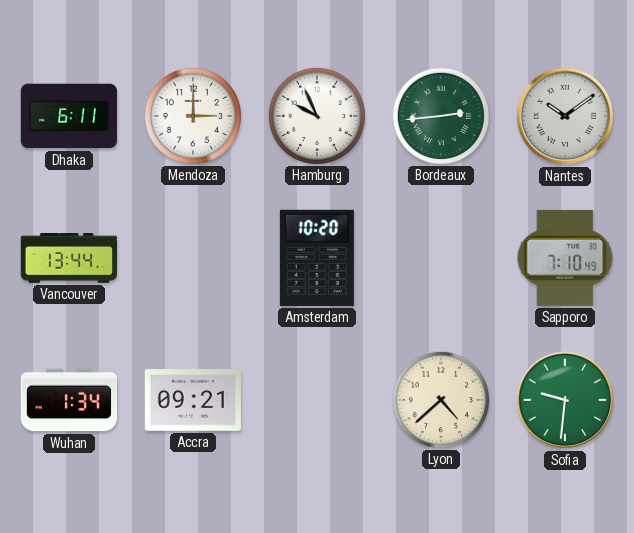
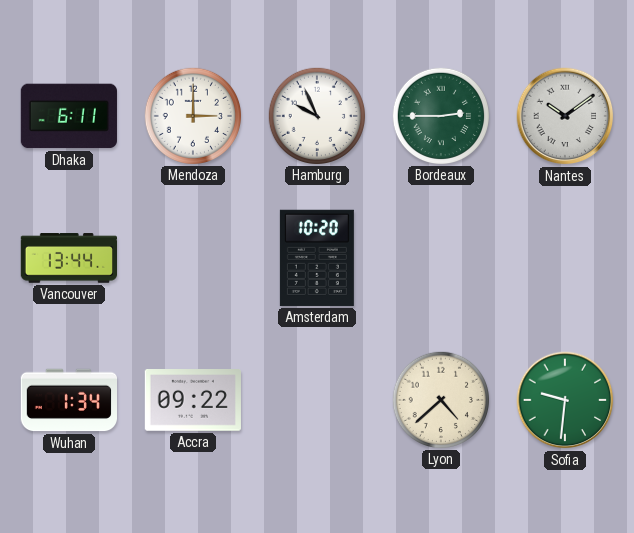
Bordeaux: 2:44 -> 2:45
Sapporo: 7:10 -> none
Accra: 09:21 -> 09:22
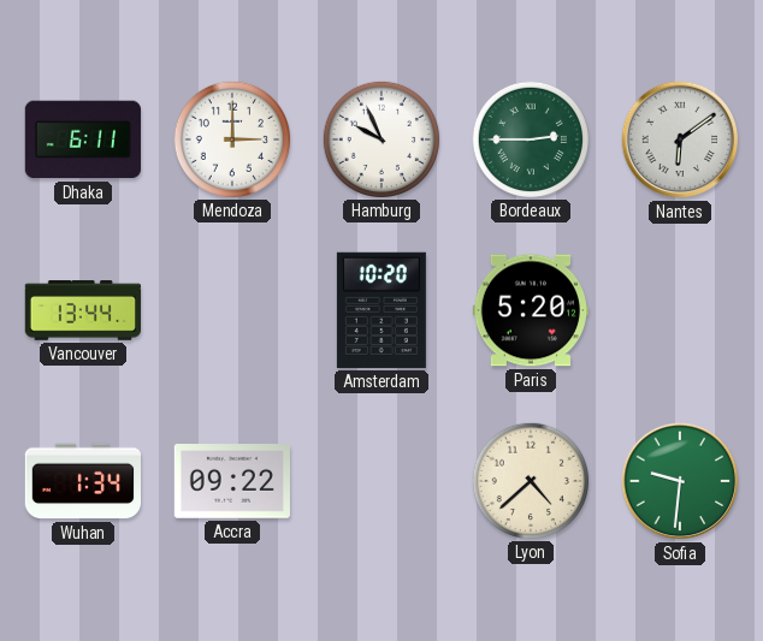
Nantes: 10:09 -> 6:09
Paris: none -> 5:20
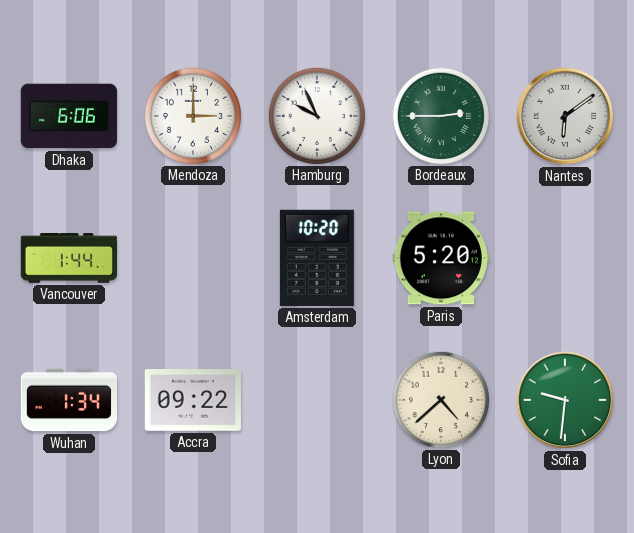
Dhaka: 6:11 -> 6:06
Vancouver: 13:44 -> 1:44
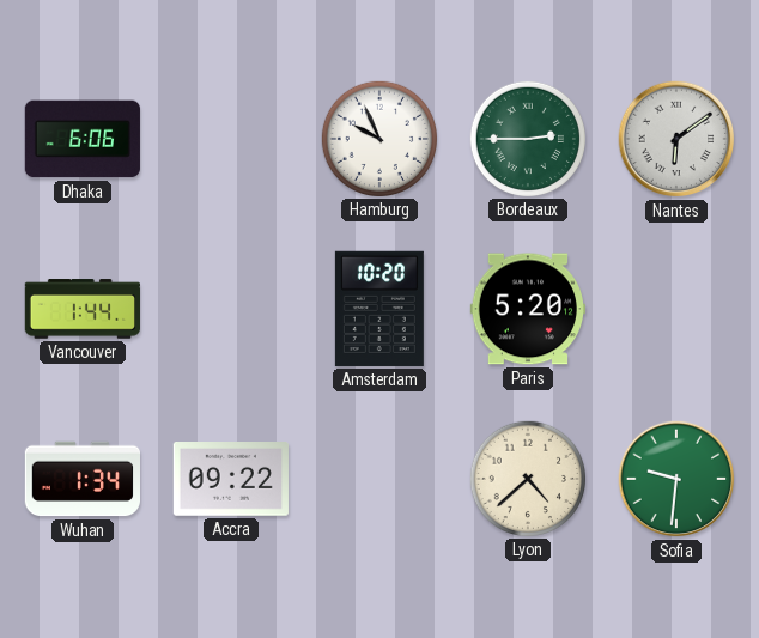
Mendoza: 3:00 -> none
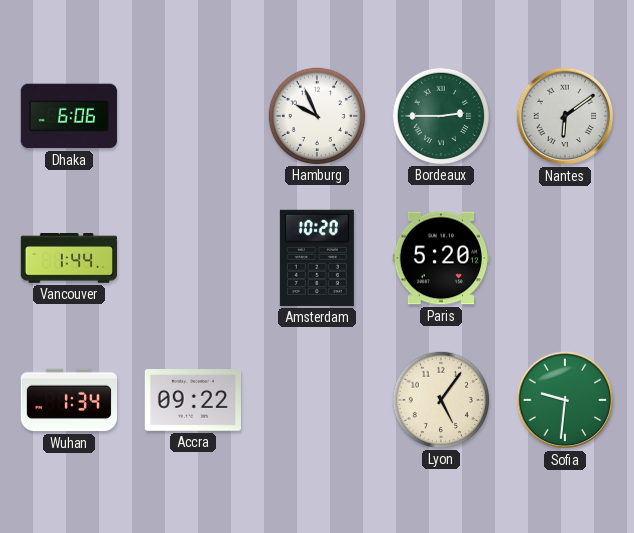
Lyon: 4:38 -> 5:06
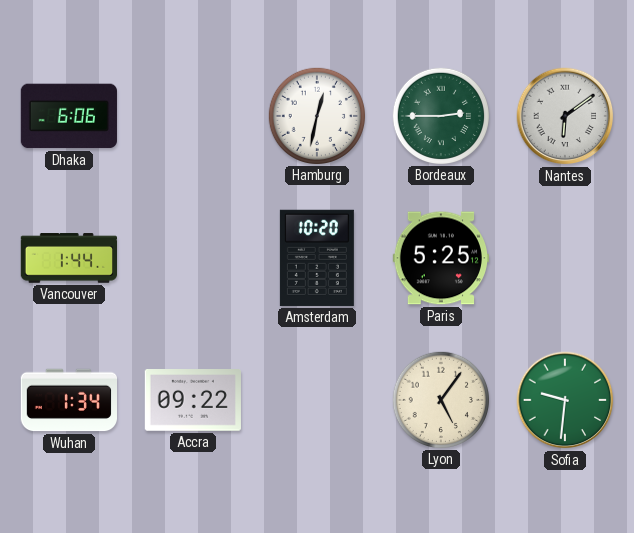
Hamburg: 9:56 -> 12:32
Paris: 5:20 -> 5:25
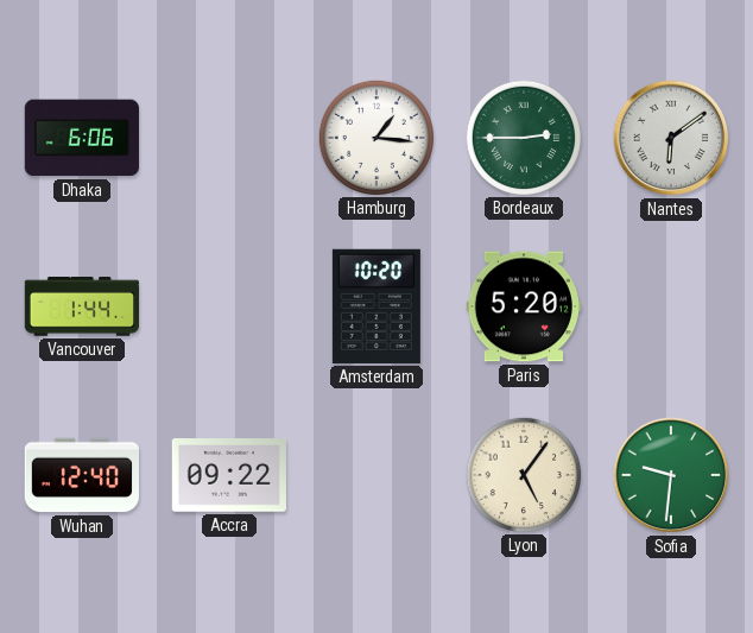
Hamburg: 12:32 -> 1:16
Paris: 5:25 -> 5:20
Wuhan: 1:34 -> 12:40
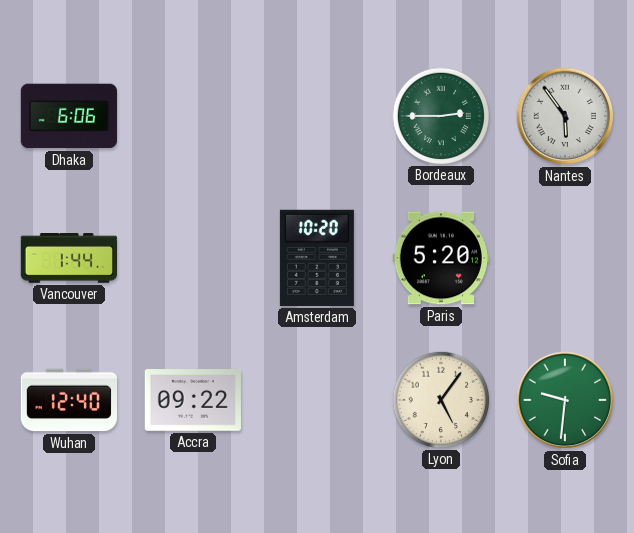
Hamburg: 1:16 -> none
Nantes: 6:09 -> 5:54
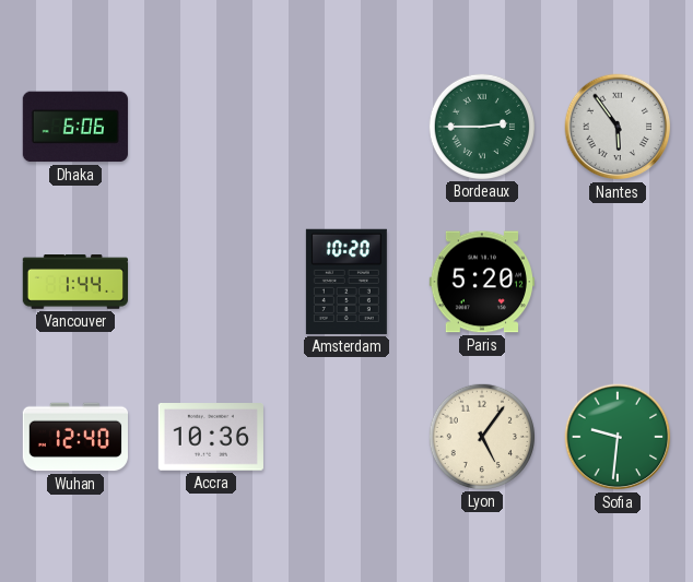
Accra: 09:22 -> 10:36
